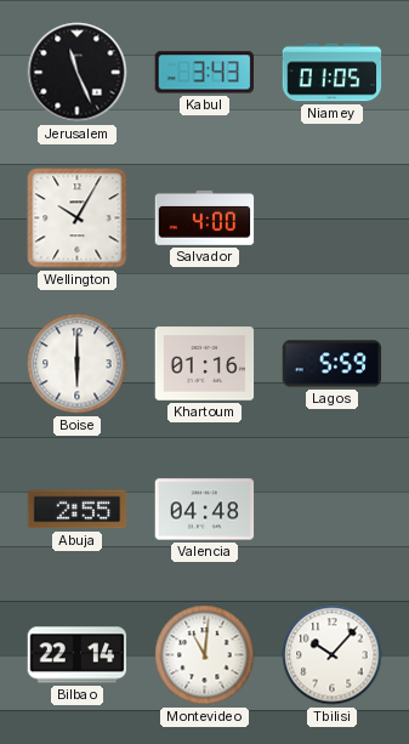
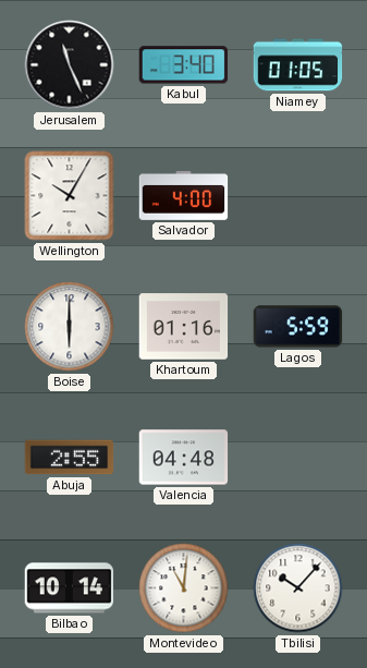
Kabul: 3:43 -> 3:40
Bilbao: 22:14 -> 10:14
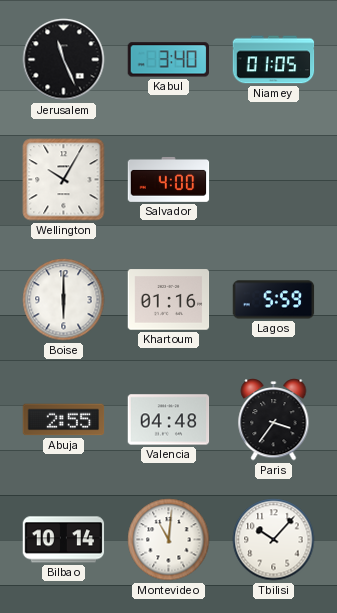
Paris: none -> 3:36
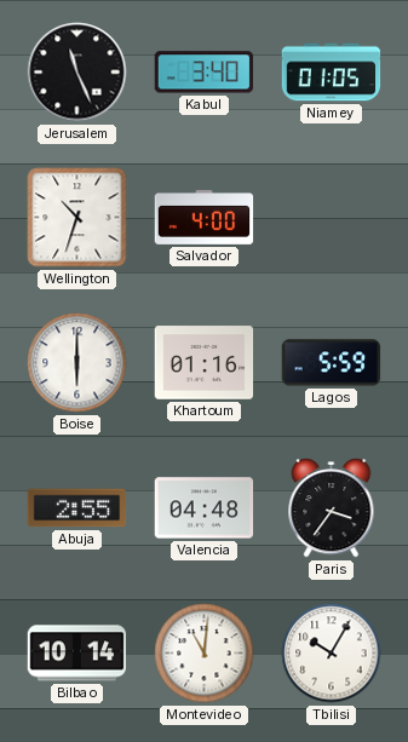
Wellington: 10:05 -> 10:33
Tbilisi: 10:07 -> 10:05
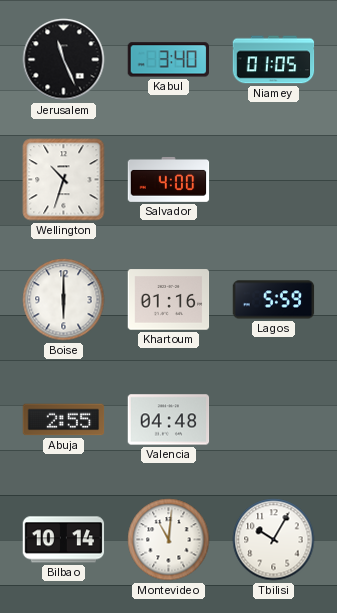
Paris: 3:36 -> none
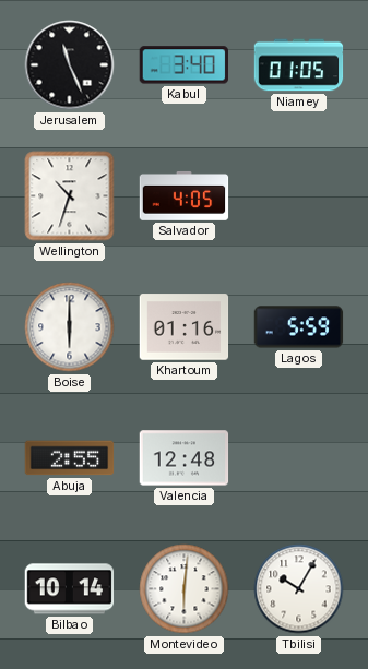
Salvador: 4:00 -> 4:05
Valencia: 04:48 -> 12:48
Montevideo: 11:01 -> 6:01
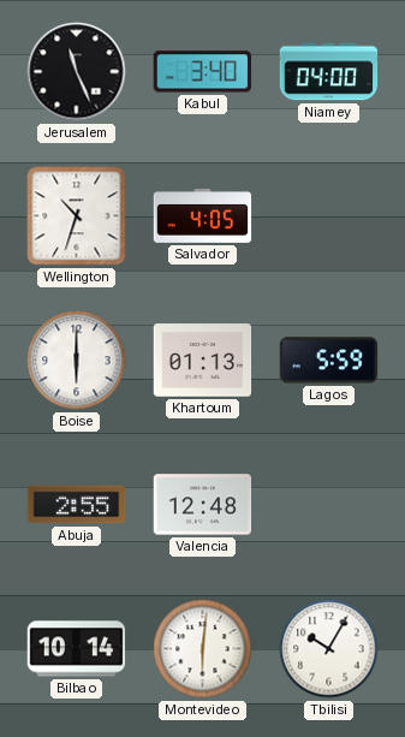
Niamey: 01:05 -> 04:00
Khartoum: 01:16 -> 01:13
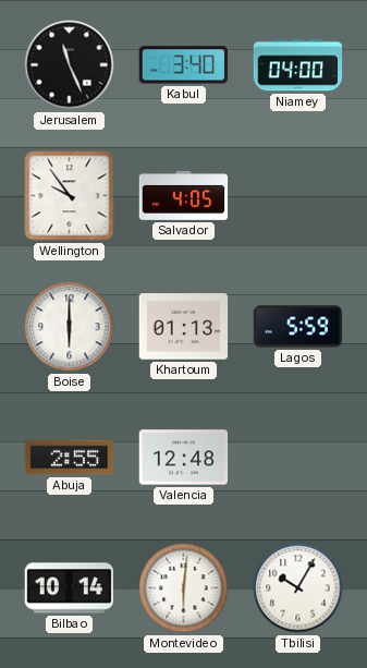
Wellington: 10:33 -> 9:54
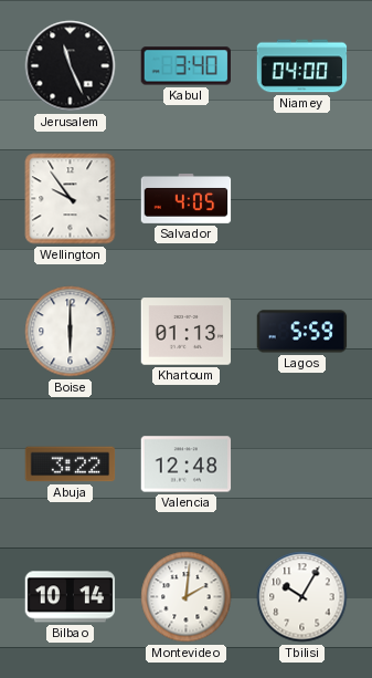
Abuja: 2:55 -> 3:22
Montevideo: 6:01 -> 2:01
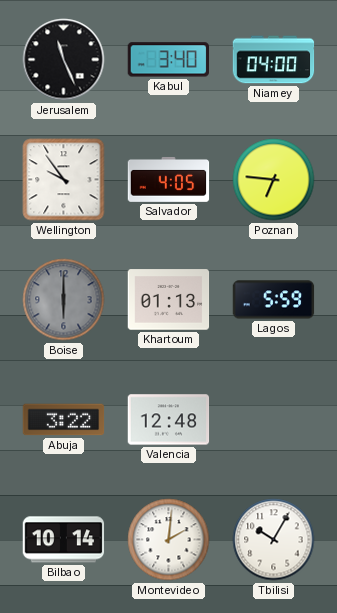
Poznan: none -> 6:46
Boise dial: white -> grey
